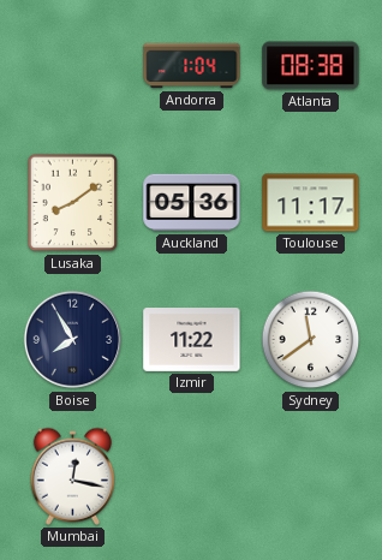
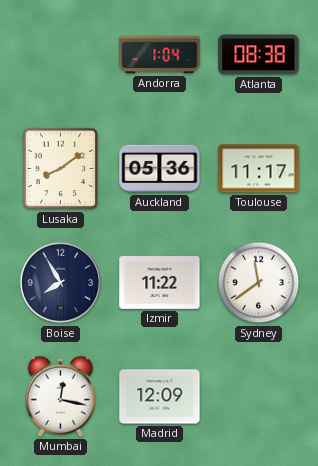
Madrid: none -> 12:09
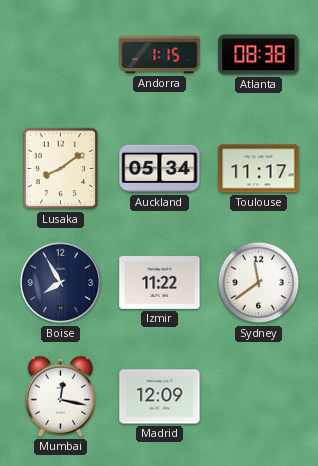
Andorra: 1:04 -> 1:15
Auckland: 05:36 -> 05:34
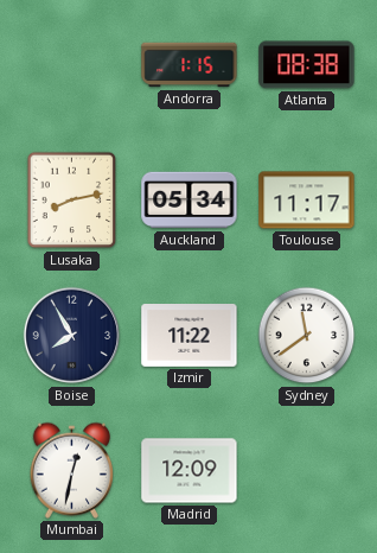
Lusaka: 8:09 -> 8:13
Mumbai: 12:17 -> 12:32
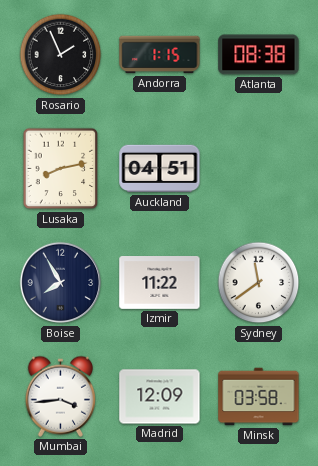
Rosario: none -> 1:56
Auckland: 05:34 -> 04:51
Toulouse: 11:17 -> none
Mumbai: 12:32 -> 3:44
Minsk: none -> 03:58
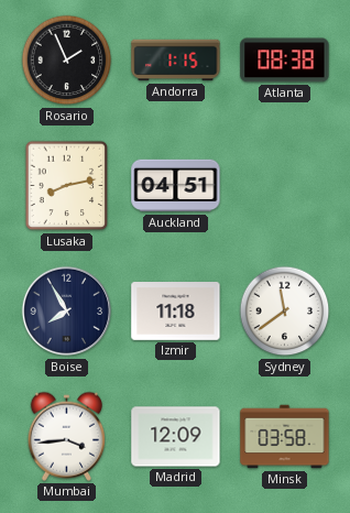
Izmir: 11:22 -> 11:18
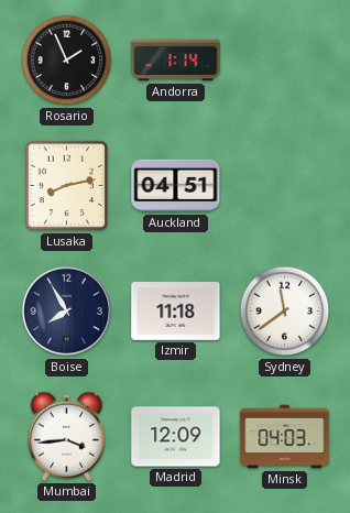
Andorra: 1:15 -> 1:14
Atlanta: 08:38 -> none
Minsk: 03:58 -> 04:03
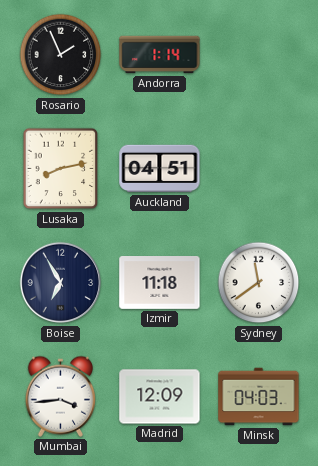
Boise: 7:55 -> 6:55
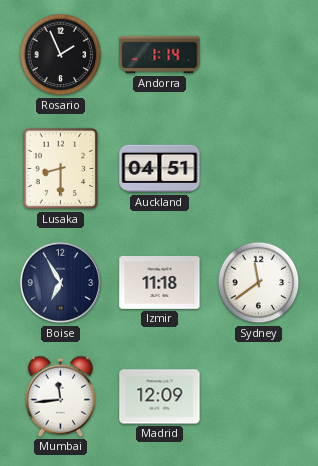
Lusaka: 8:13 -> 8:30
Mumbai: 3:44 -> 11:44
Minsk: 04:03 -> none
